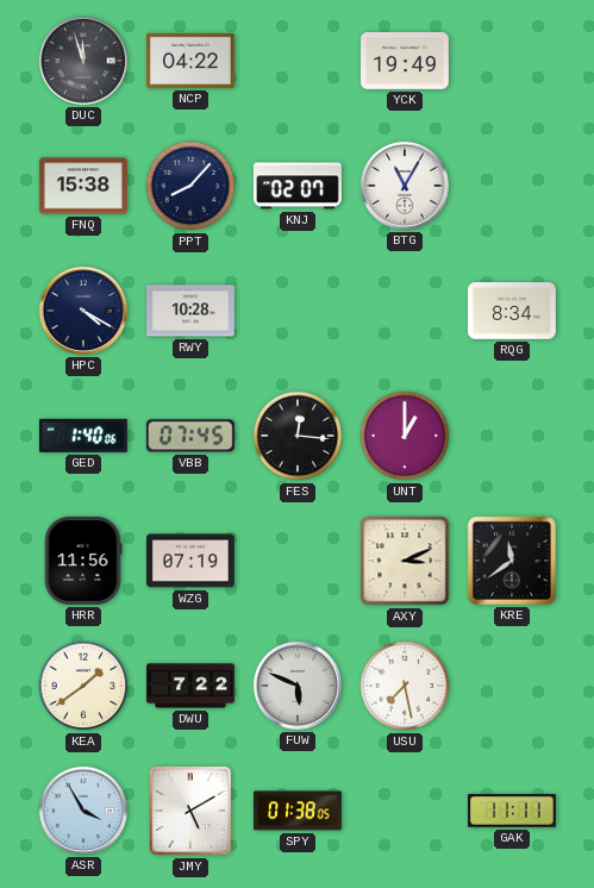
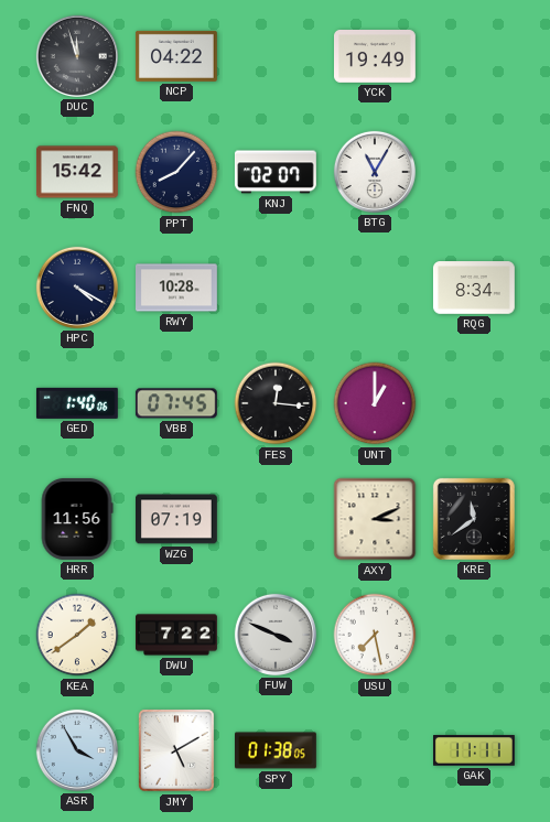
FNQ: 15:38 -> 15:42
FUW: 5:49 -> 3:49
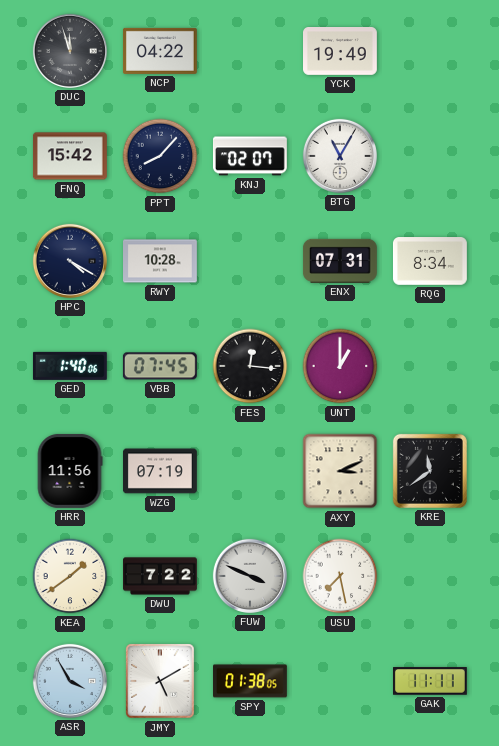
ENX: none -> 07:31
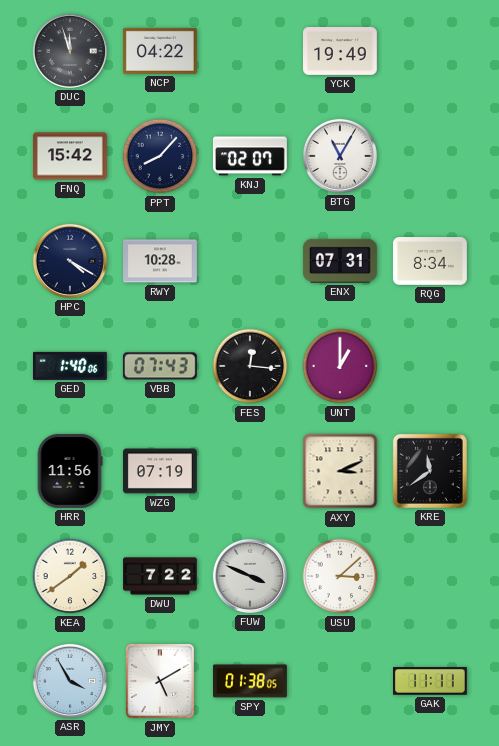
VBB: 07:45 -> 07:43
USU: 7:28 -> 3:08
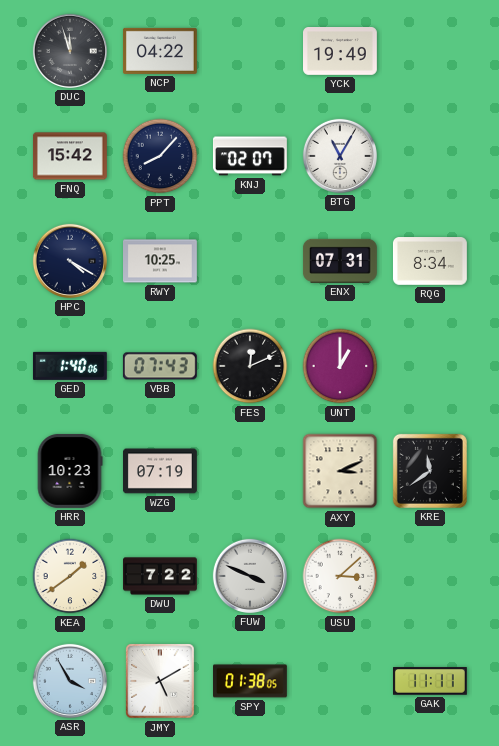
RWY: 10:28 -> 10:25
FES: 12:16 -> 12:11
HRR: 11:56 -> 10:23
